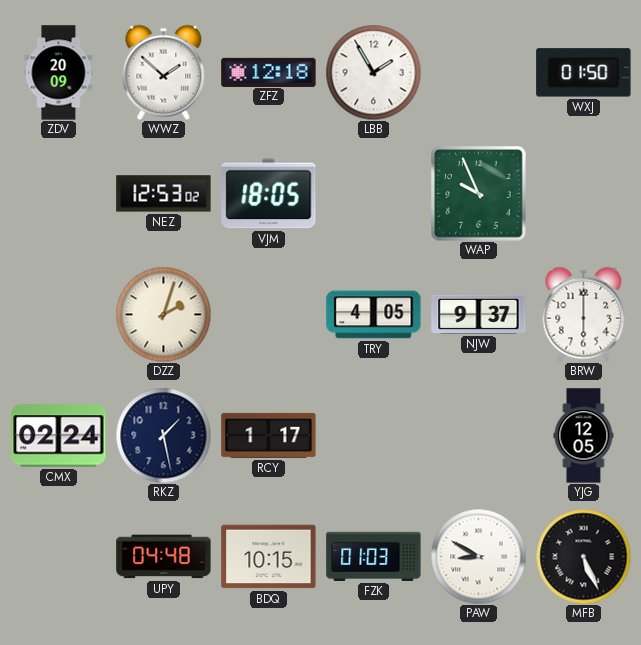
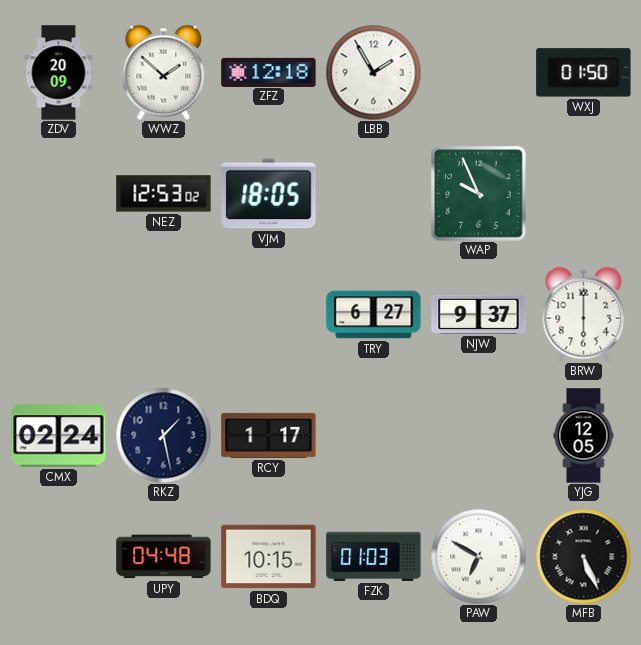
DZZ: 2:03 -> none
TRY: 4:05 -> 6:27
PAW: 8:50 -> 6:50
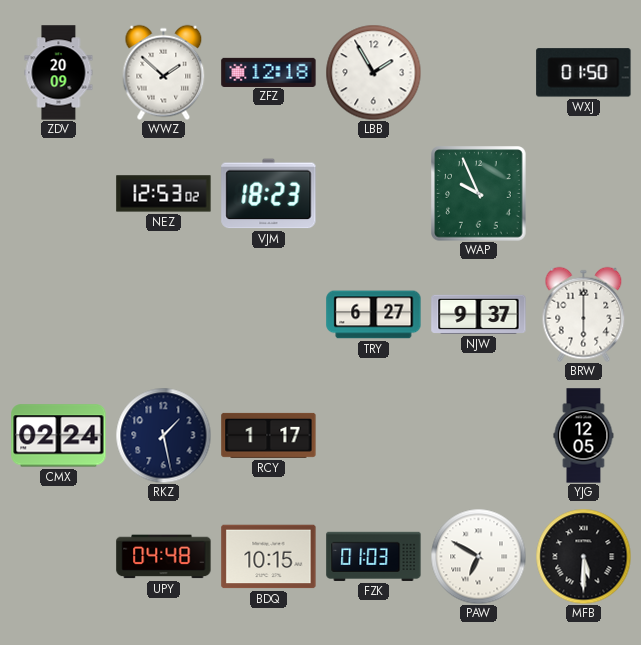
VJM: 18:05 -> 18:23
MFB: 5:26 -> 5:30
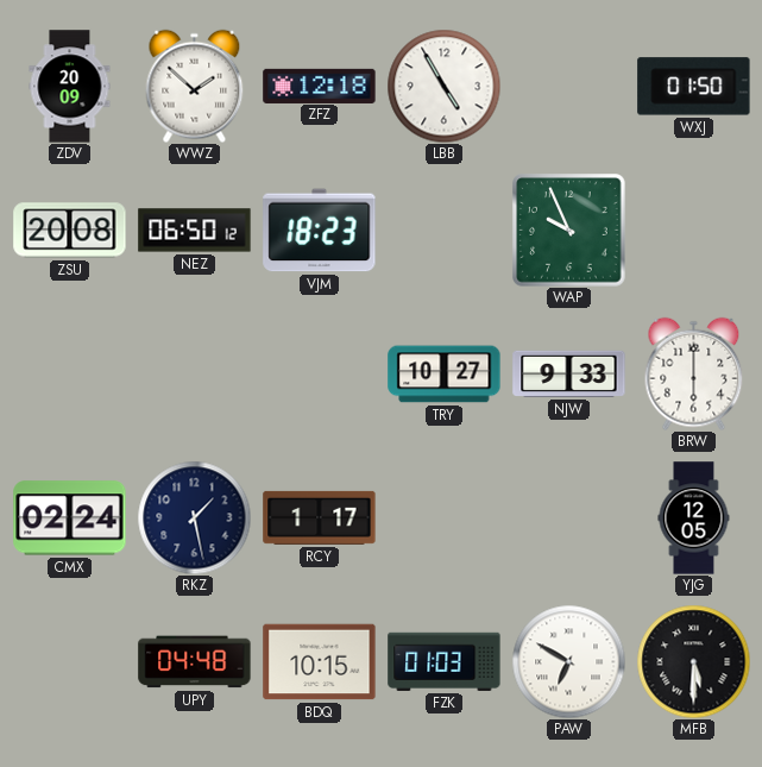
LBB: 1:55 -> 4:55
ZSU: none -> 20:08
NEZ: 12:53 -> 06:50
TRY: 6:27 -> 10:27
NJW: 9:37 -> 9:33
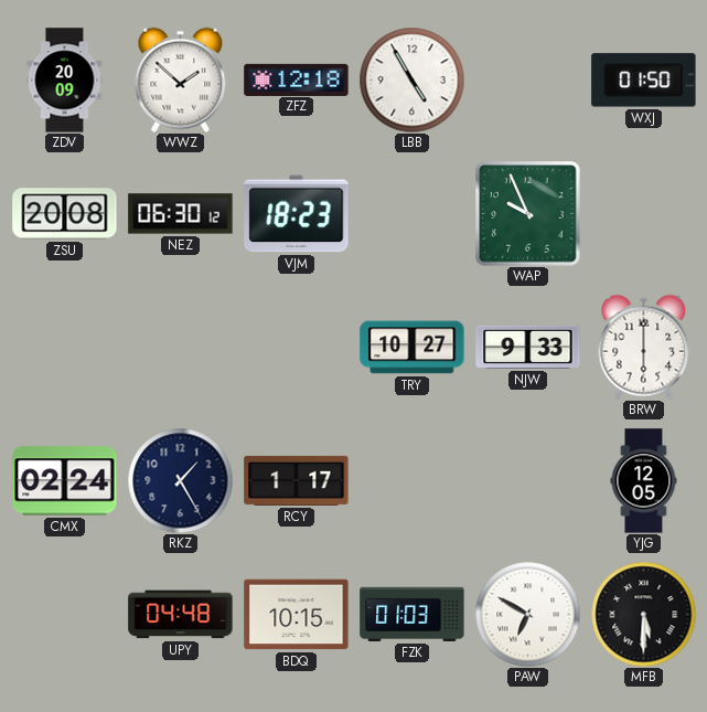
NEZ: 06:50 -> 06:30
RKZ: 1:28 -> 1:25
